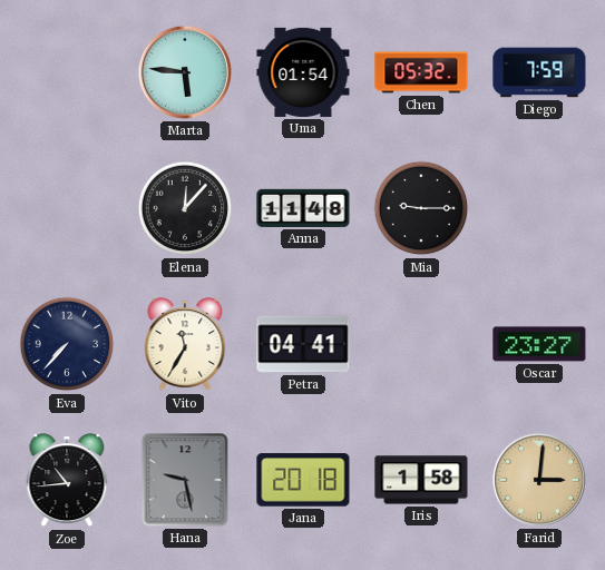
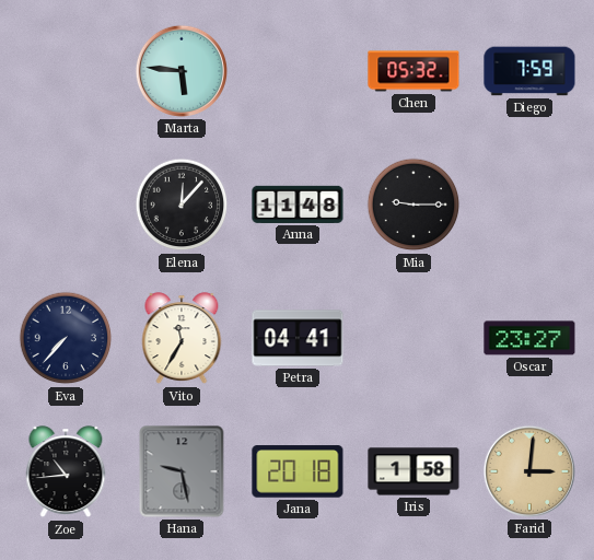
Uma: 01:54 -> none
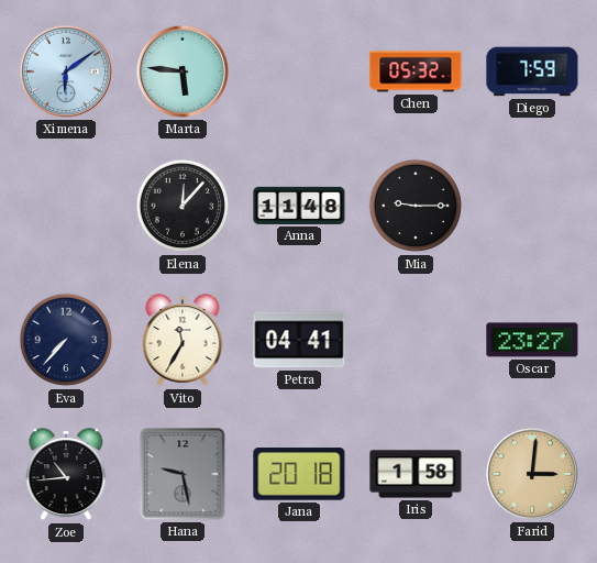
Ximena: none -> 6:09
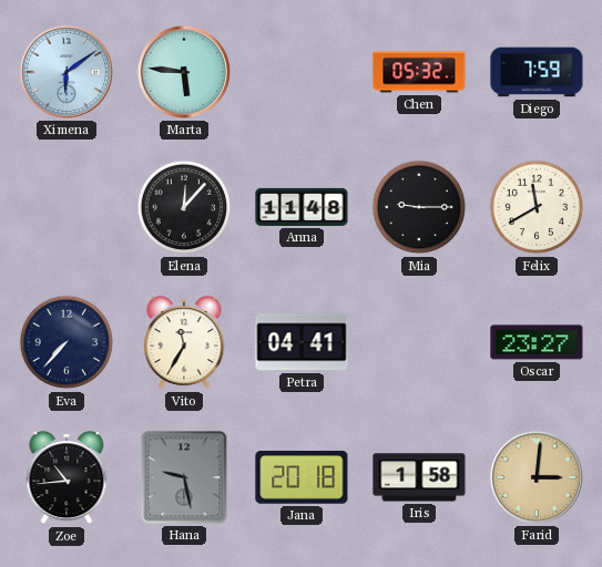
Felix: none -> 11:40
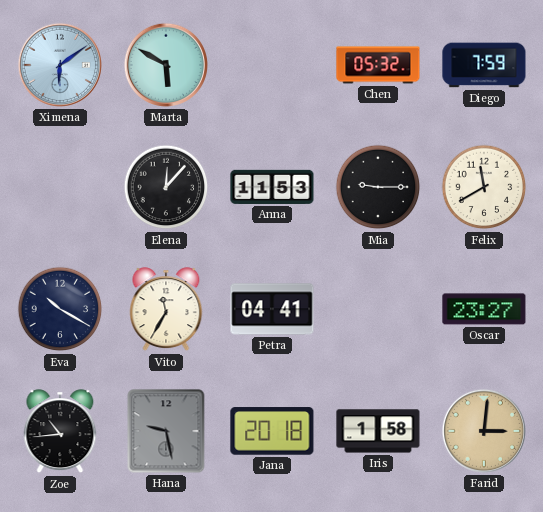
Marta: 5:46 -> 5:50
Anna: 11:48 -> 11:53
Eva: 7:37 -> 10:20
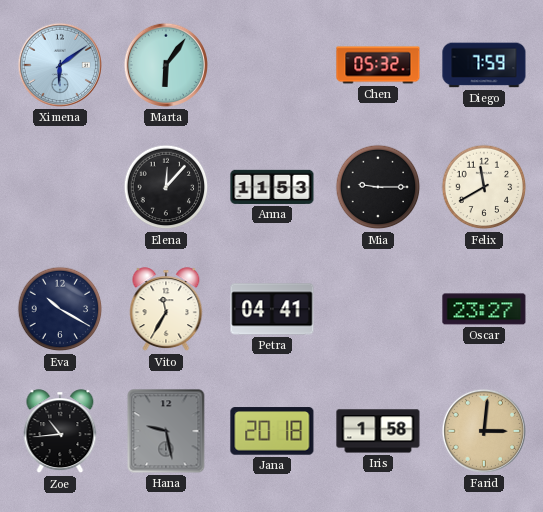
Marta: 5:50 -> 6:06
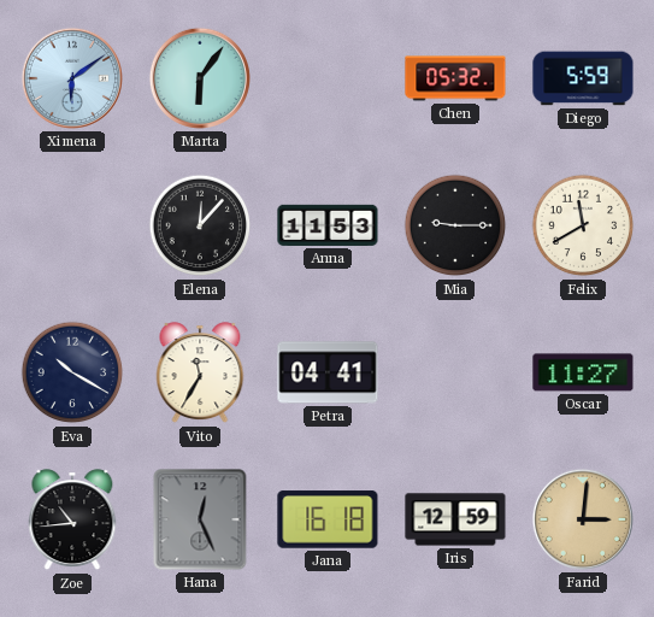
Diego: 7:59 -> 5:59
Oscar: 23:27 -> 11:27
Hana: 9:28 -> 12:26
Jana: 20:18 -> 16:18
Iris: 1:58 -> 12:59
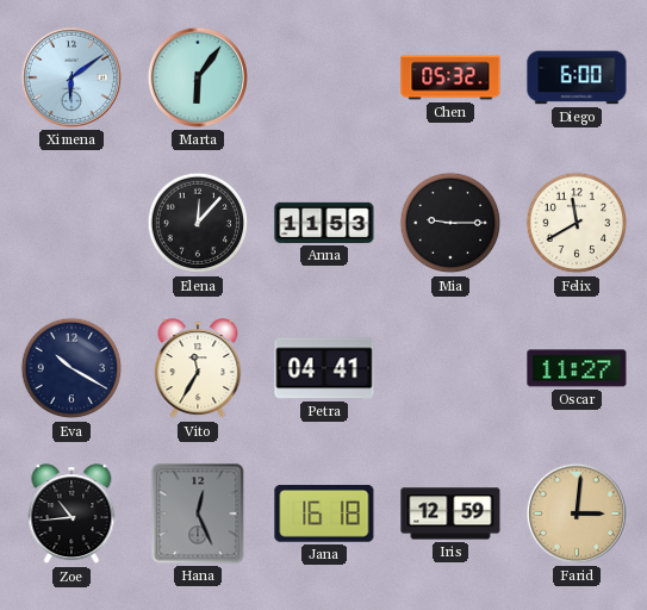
Diego: 5:59 -> 6:00
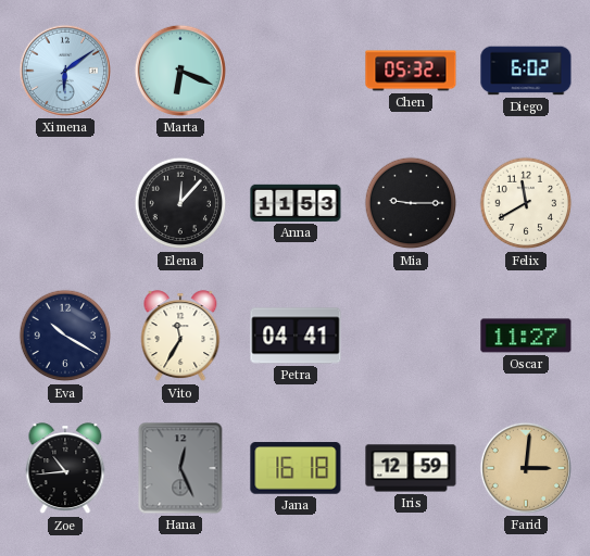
Marta: 6:06 -> 6:19
Diego: 6:00 -> 6:02
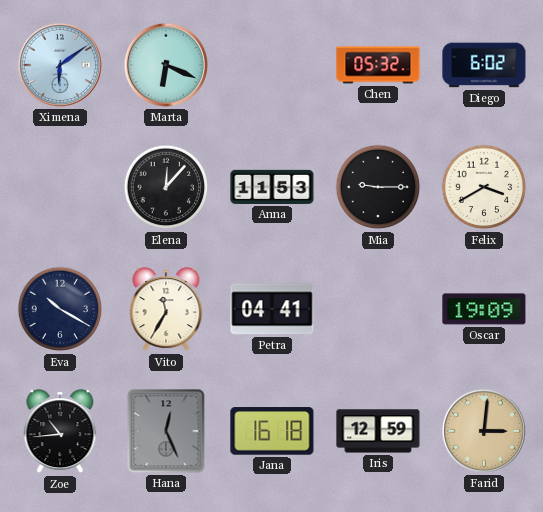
Felix: 11:40 -> 3:40
Oscar: 11:27 -> 19:09
